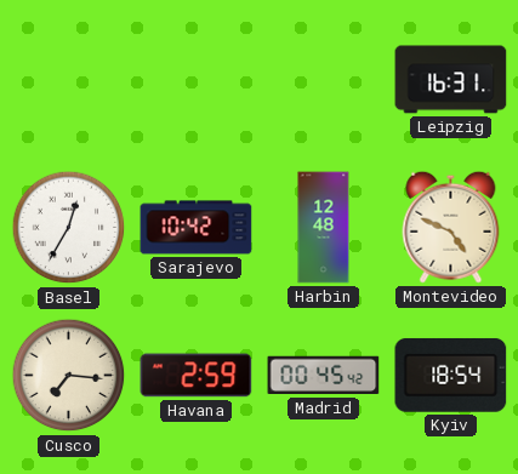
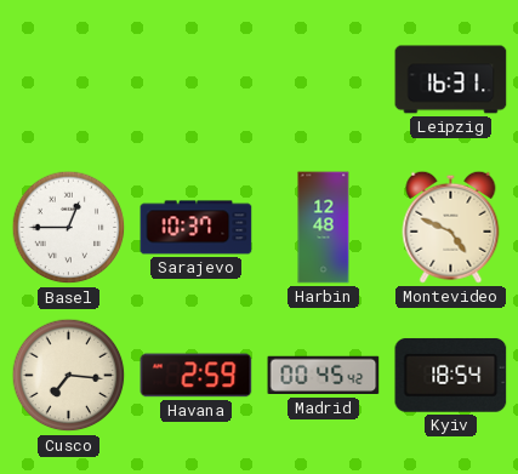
Basel: 12:35 -> 12:45
Sarajevo: 10:42 -> 10:37
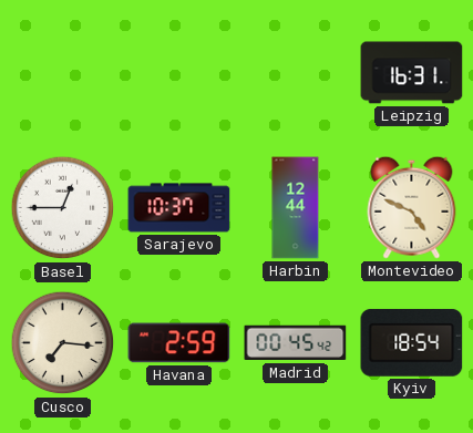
Harbin: 12:48 -> 12:44
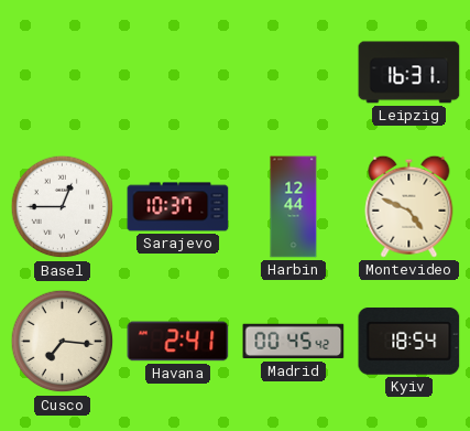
Havana: 2:59 -> 2:41
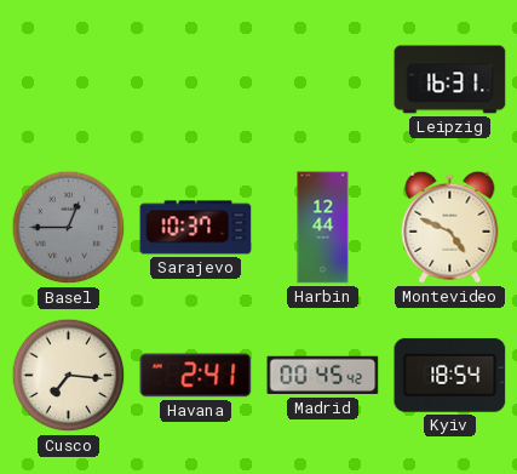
Basel dial: white -> grey
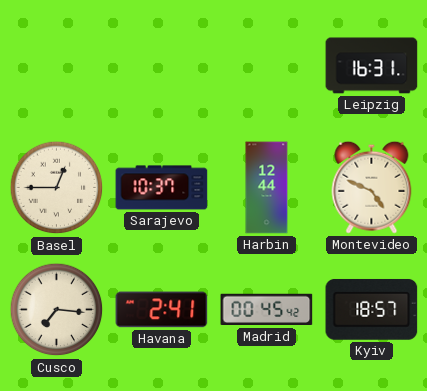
Basel dial: grey -> cream
Kyiv: 18:54 -> 18:57
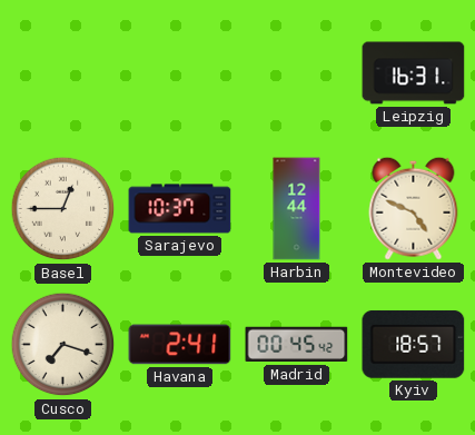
Cusco: 7:16 -> 7:18
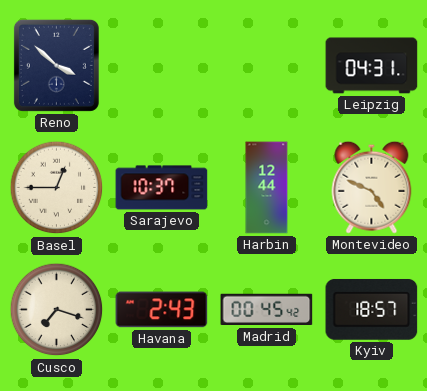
Reno: none -> 3:52
Leipzig: 16:31 -> 04:31
Havana: 2:41 -> 2:43
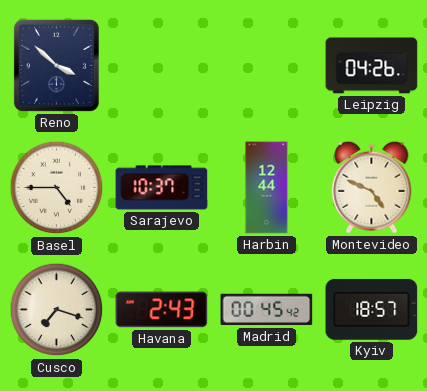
Leipzig: 04:31 -> 04:26
Basel: 12:45 -> 4:45
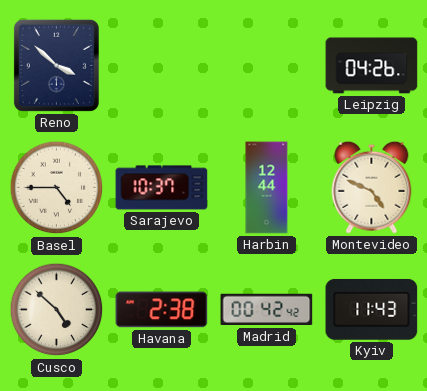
Cusco: 7:18 -> 4:52
Havana: 2:43 -> 2:38
Madrid: 00:45 -> 00:42
Kyiv: 18:57 -> 11:43
